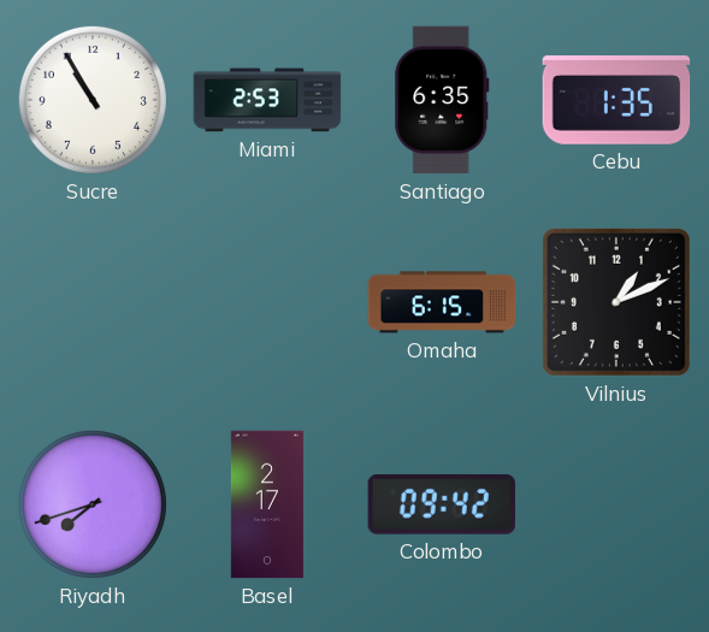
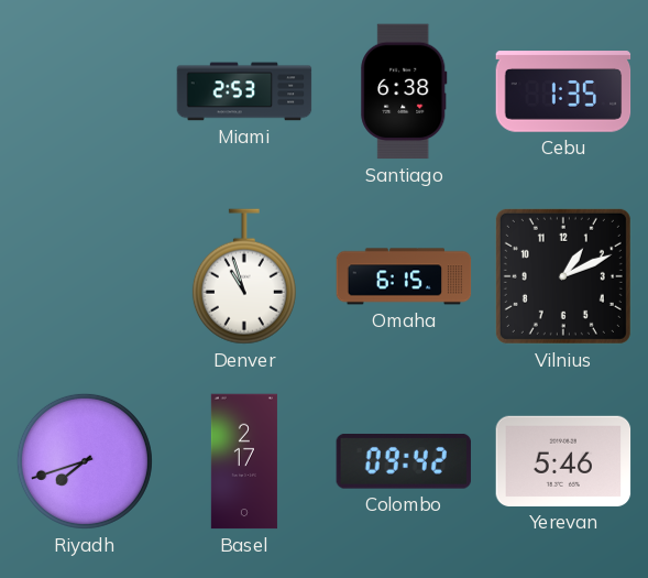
Sucre: 10:55 -> none
Santiago: 6:35 -> 6:38
Denver: none -> 10:57
Yerevan: none -> 5:46
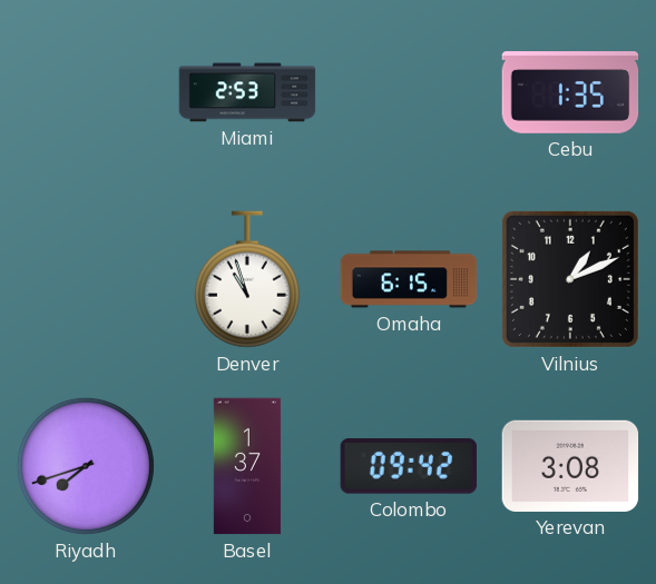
Santiago: 6:38 -> none
Basel: 2:17 -> 1:37
Yerevan: 5:46 -> 3:08
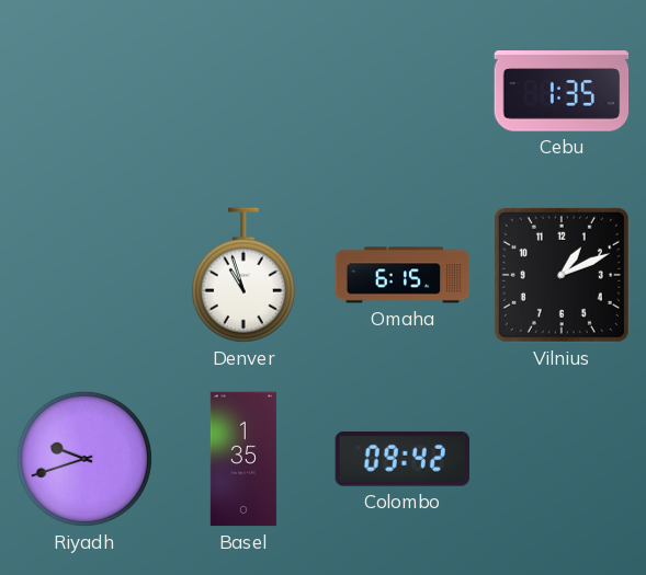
Miami: 2:53 -> none
Riyadh: 7:42 -> 9:42
Basel: 1:37 -> 1:35
Yerevan: 3:08 -> none
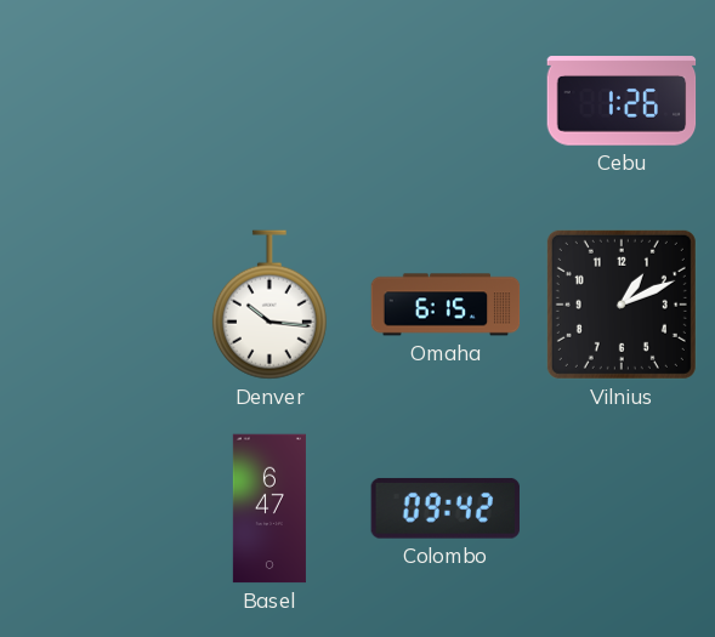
Cebu: 1:35 -> 1:26
Denver: 10:57 -> 10:16
Riyadh: 9:42 -> none
Basel: 1:35 -> 6:47
